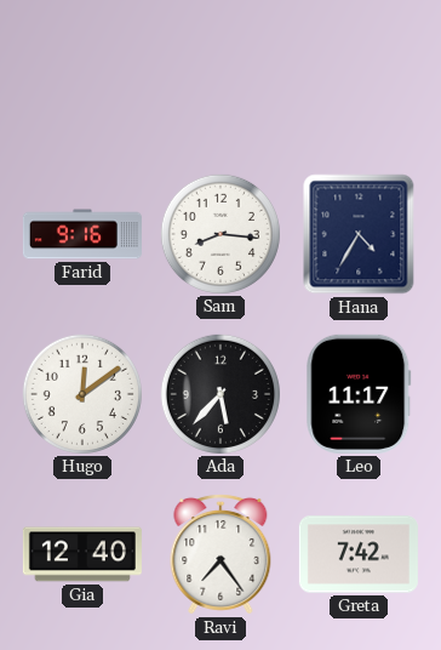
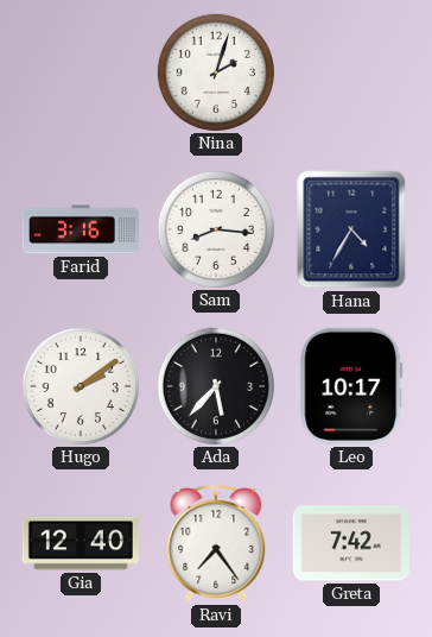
Nina: none -> 2:03
Farid: 9:16 -> 3:16
Hugo: 12:09 -> 2:09
Leo: 11:17 -> 10:17
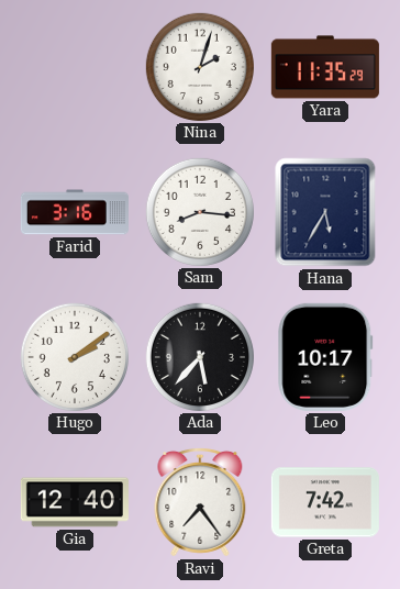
Yara: none -> 11:35
Hana: 4:35 -> 5:35
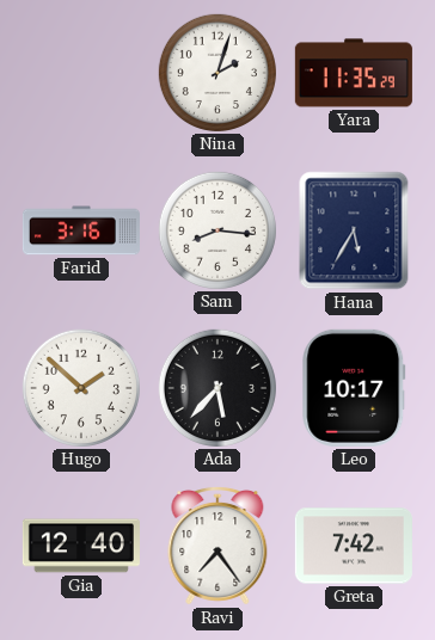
Hugo: 2:09 -> 1:52
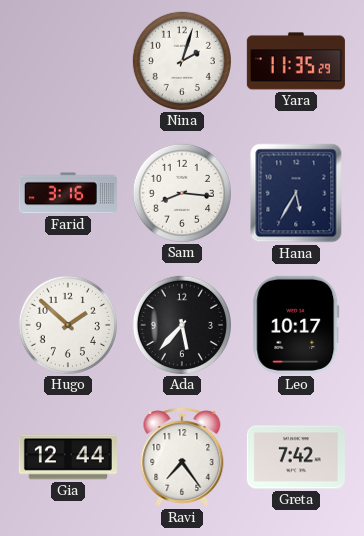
Gia: 12:40 -> 12:44
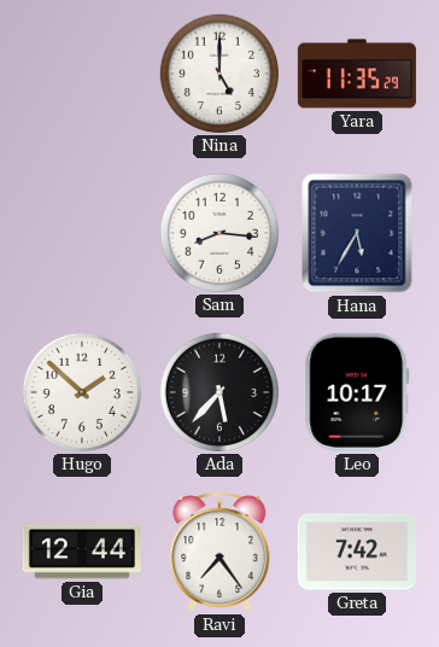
Nina: 2:03 -> 5:00
Farid: 3:16 -> none
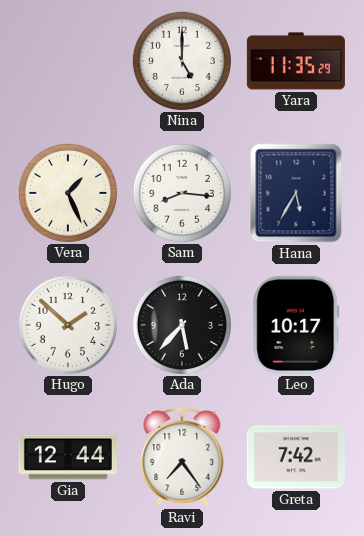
Vera: none -> 1:26
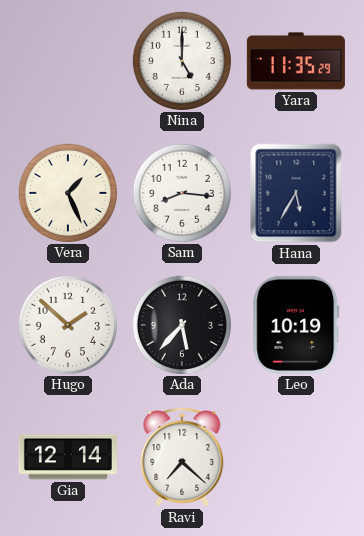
Leo: 10:17 -> 10:19
Gia: 12:44 -> 12:14
Ravi: 7:24 -> 7:22
Greta: 7:42 -> none
